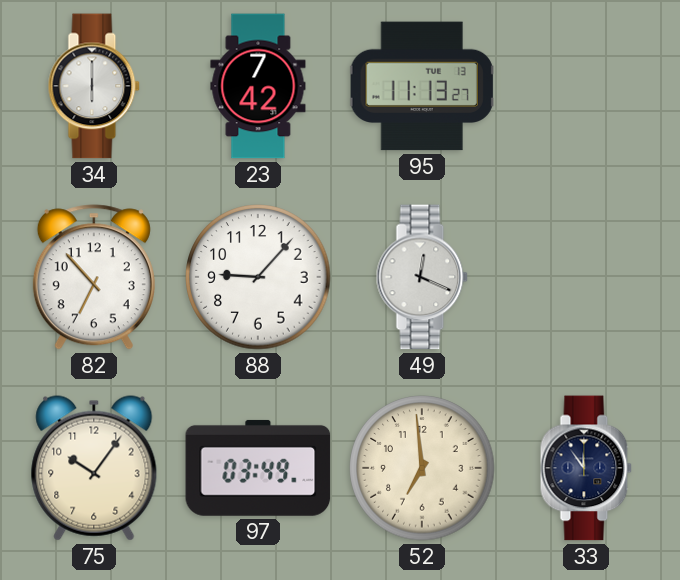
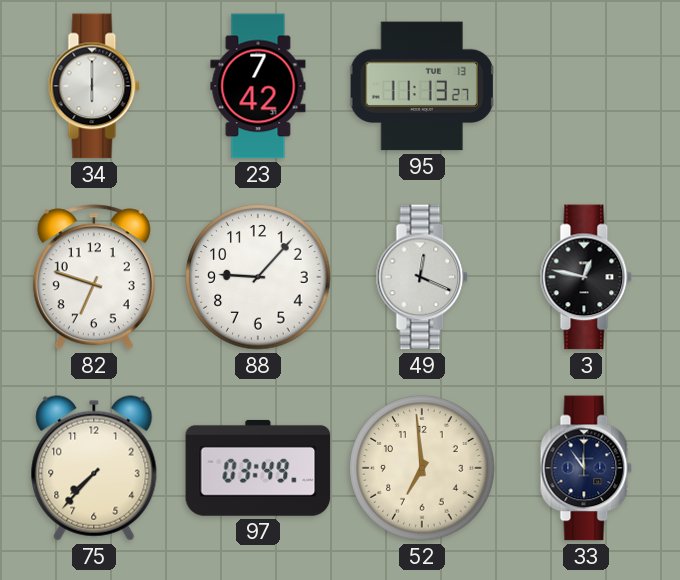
82: 6:53 -> 6:48
3: none -> 12:47
75: 10:06 -> 7:37
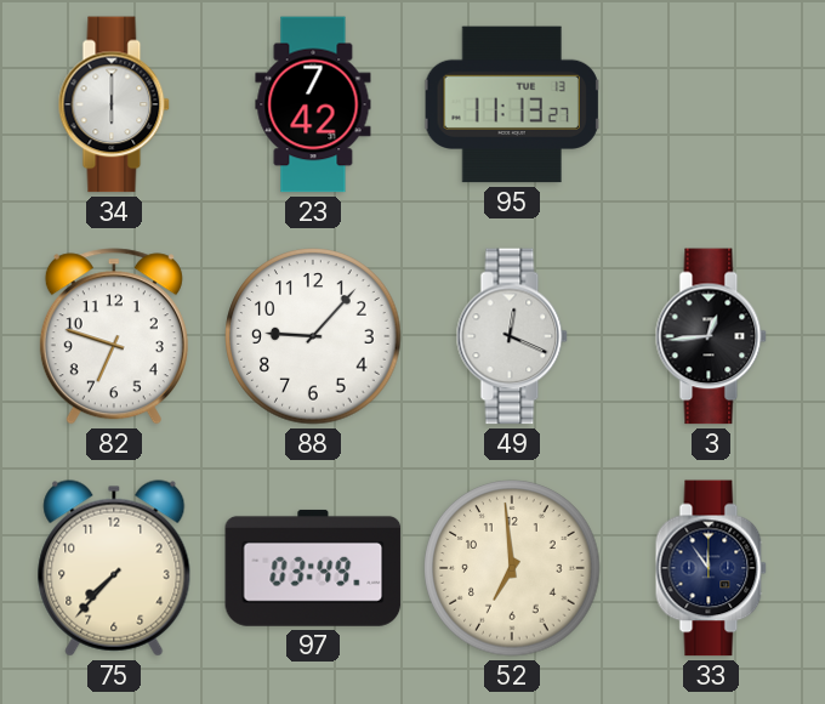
3: 12:47 -> 12:44
